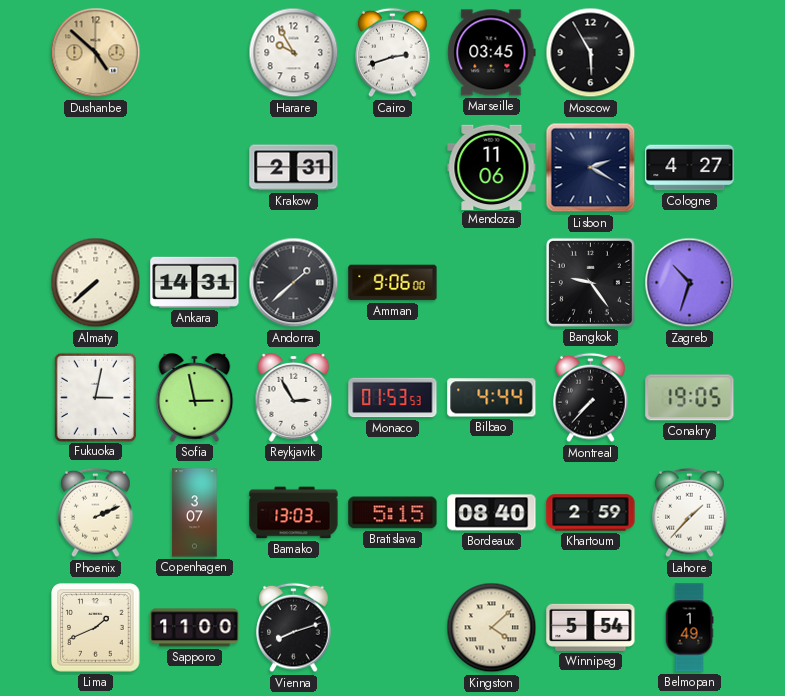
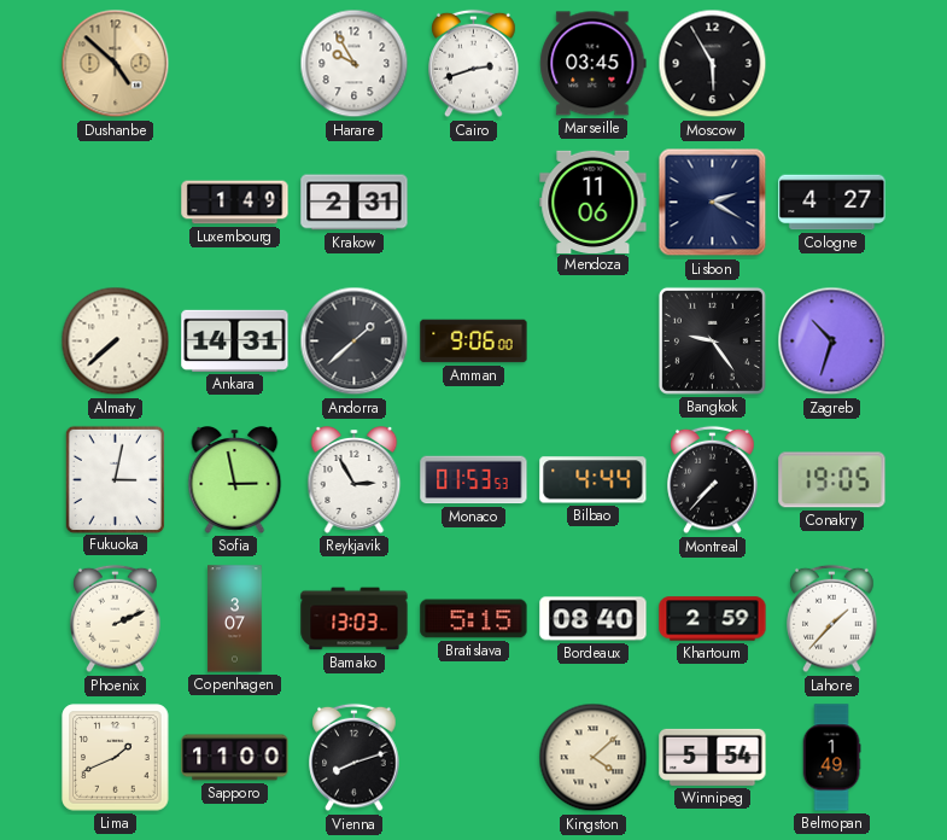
Luxembourg: none -> 1:49
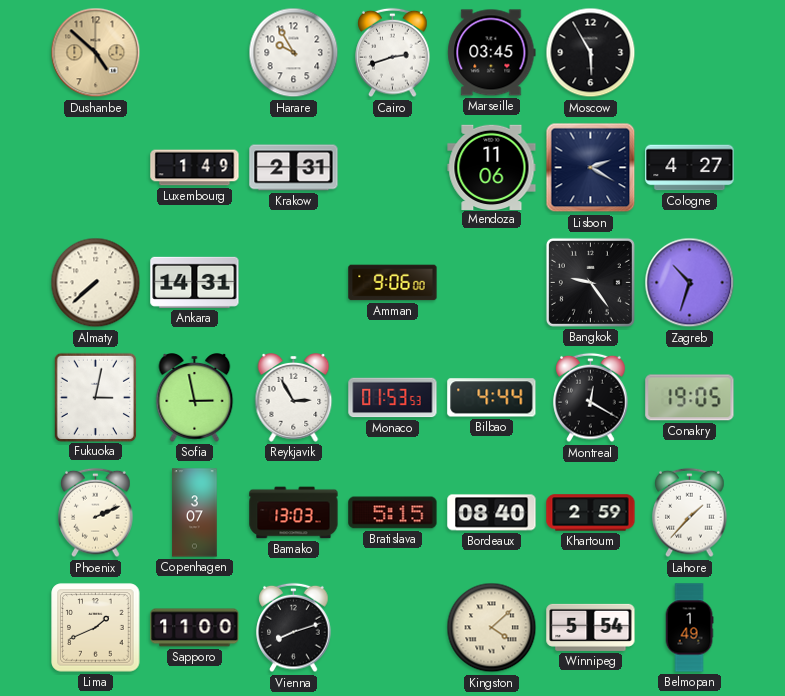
Andorra: 1:38 -> none
Montreal: 7:37 -> 12:20
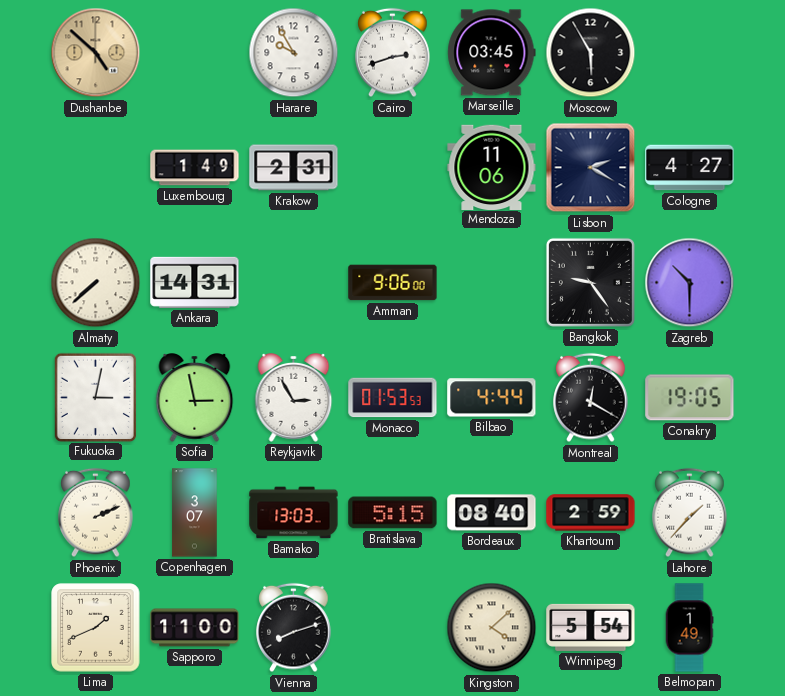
Zagreb: 10:33 -> 10:30
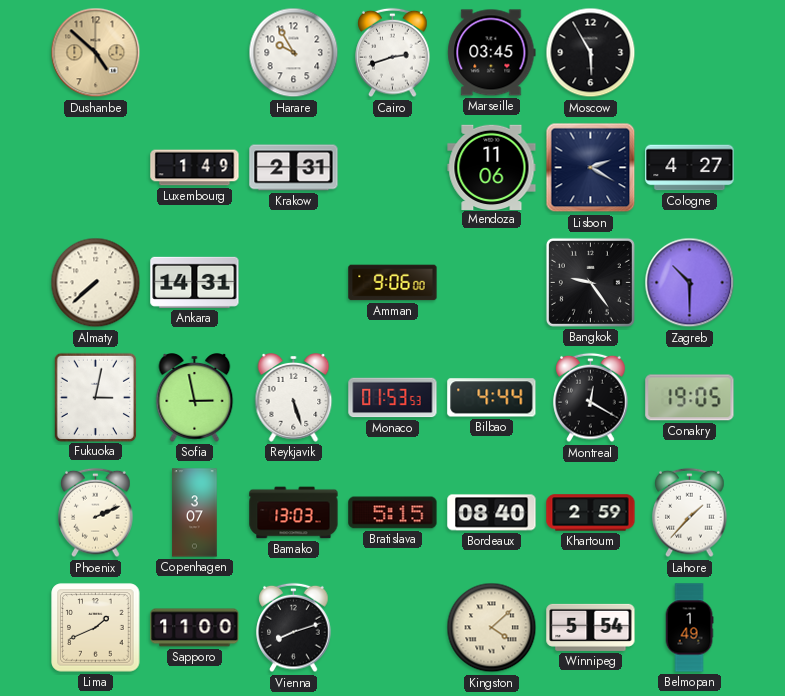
Reykjavik: 2:55 -> 5:27
